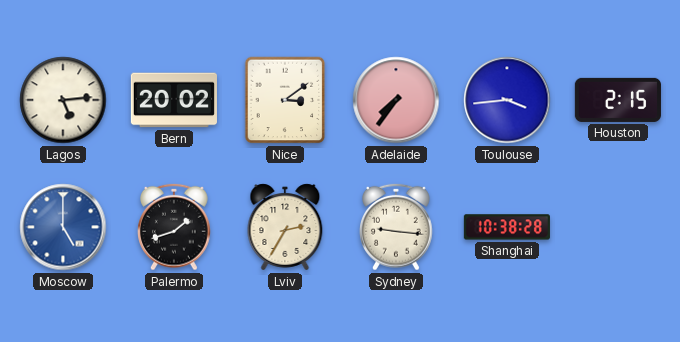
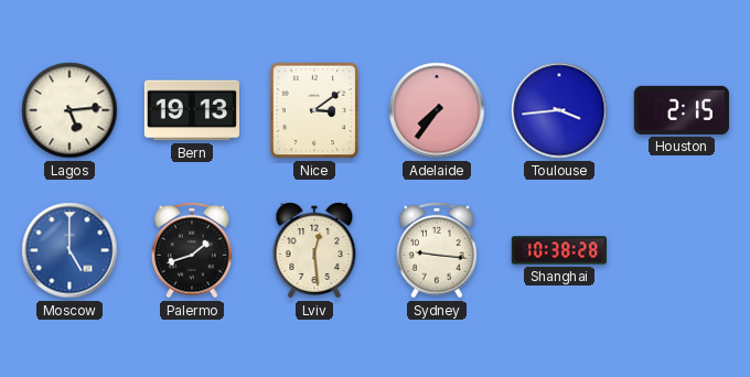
Bern: 20:02 -> 19:13
Lviv: 2:35 -> 12:29
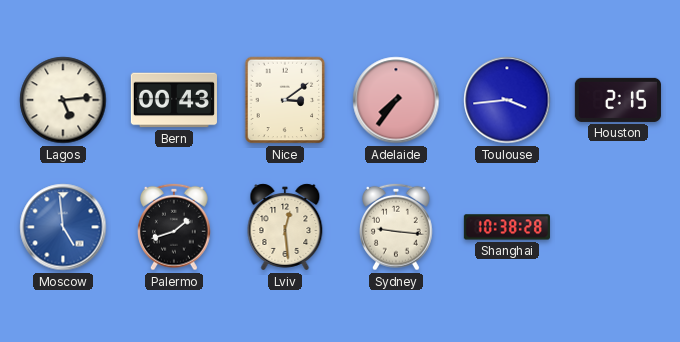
Bern: 19:13 -> 00:43
Moscow: 5:00 -> 4:59
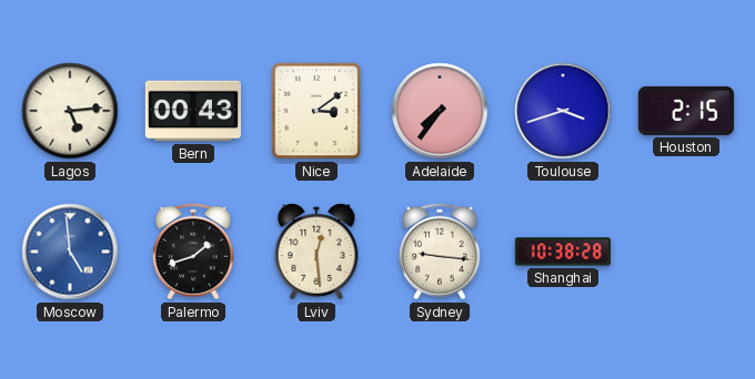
Toulouse: 3:44 -> 3:42
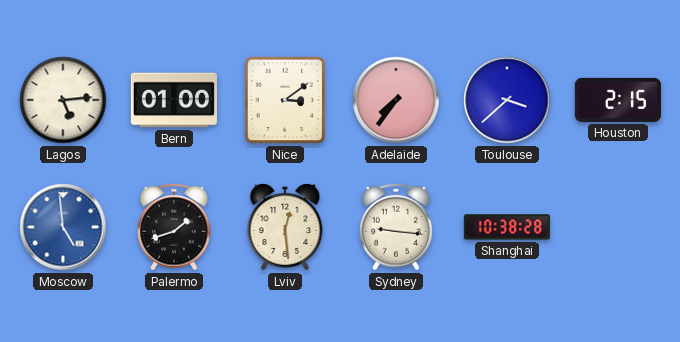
Bern: 00:43 -> 01:00
Toulouse: 3:42 -> 3:38
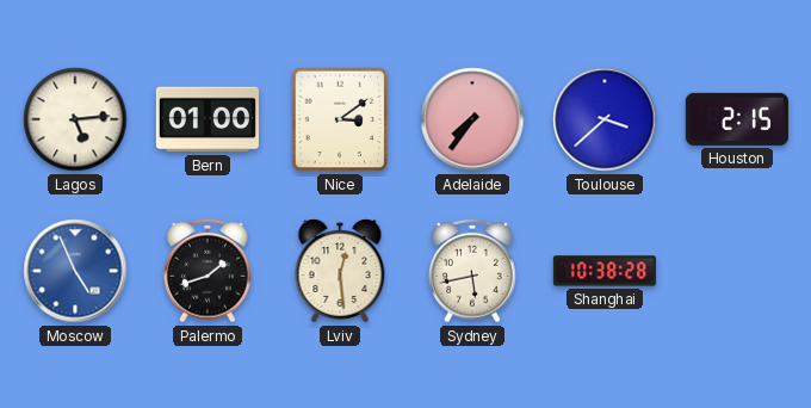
Moscow: 4:59 -> 4:56
Sydney: 9:16 -> 5:43
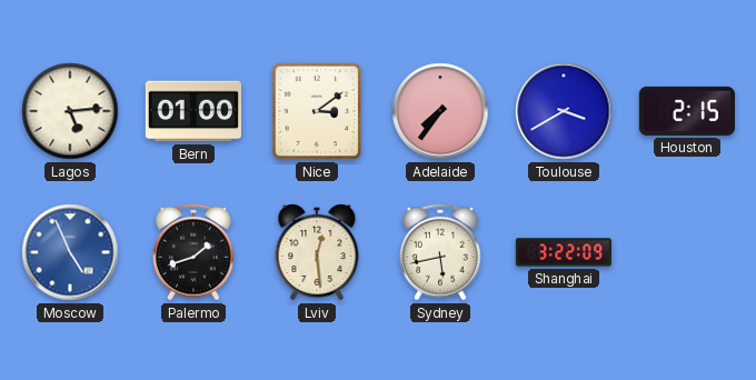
Toulouse: 3:38 -> 3:40
Shanghai: 10:38 -> 3:22
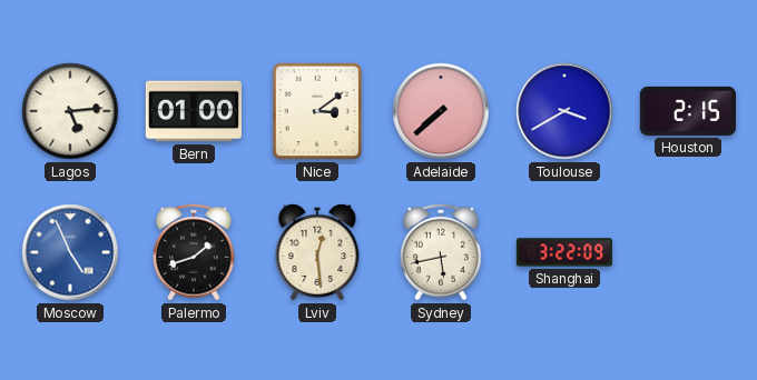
Adelaide: 7:36 -> 7:38
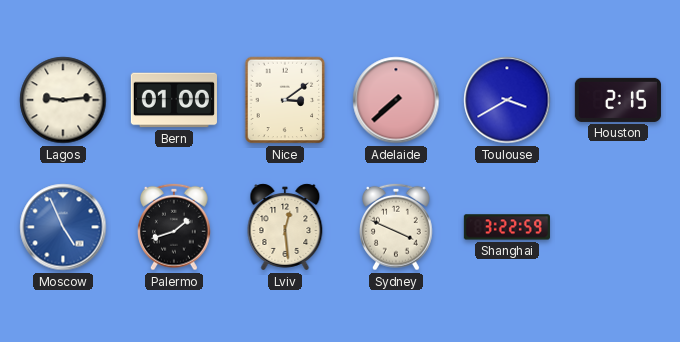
Lagos: 5:14 -> 9:14
Sydney: 5:43 -> 3:49
Shanghai: 3:22:09 -> 3:22:59
